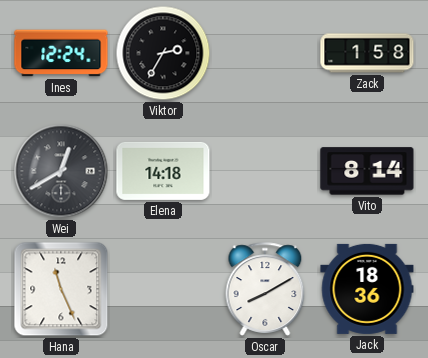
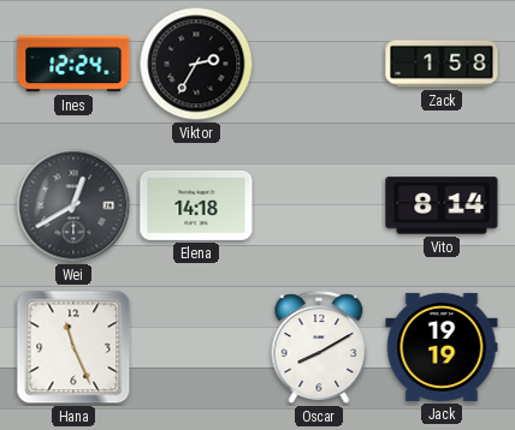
Jack: 18:36 -> 19:19
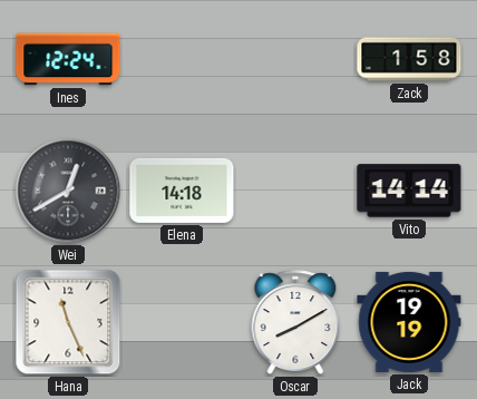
Viktor: 2:35 -> none
Vito: 8:14 -> 14:14
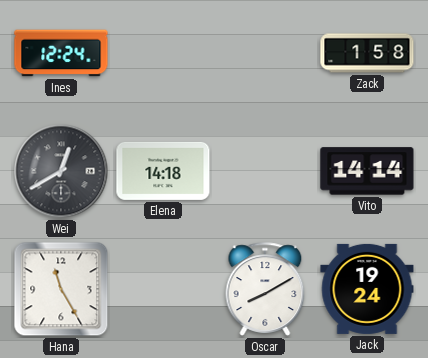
Hana: 11:26 -> 11:25
Jack: 19:19 -> 19:24
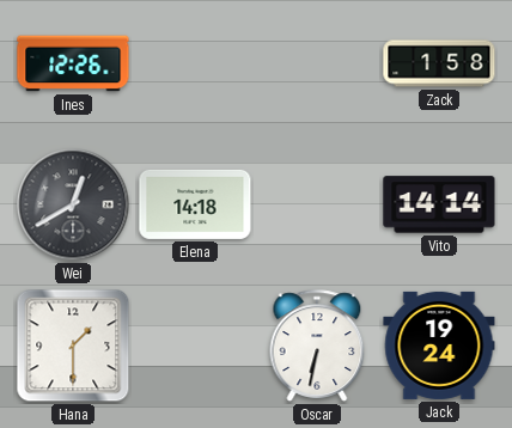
Ines: 12:24 -> 12:26
Hana: 11:25 -> 1:30
Oscar: 8:10 -> 6:32
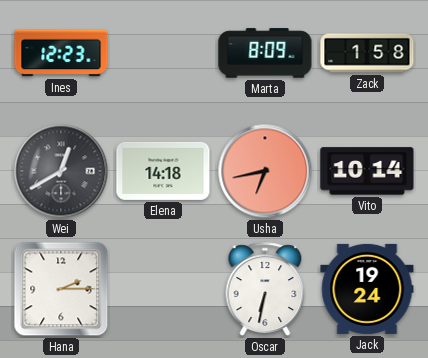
Ines: 12:26 -> 12:23
Marta: none -> 8:09
Usha: none -> 6:43
Vito: 14:14 -> 10:14
Hana: 1:30 -> 2:15
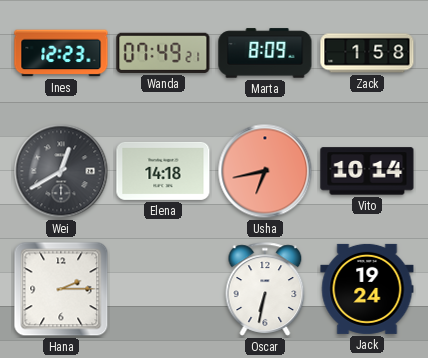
Wanda: none -> 07:49
